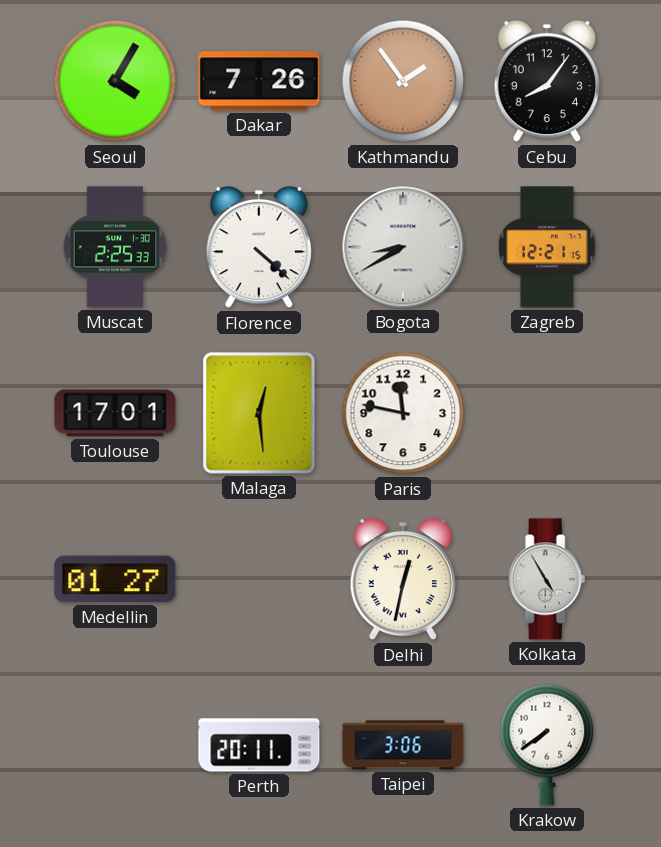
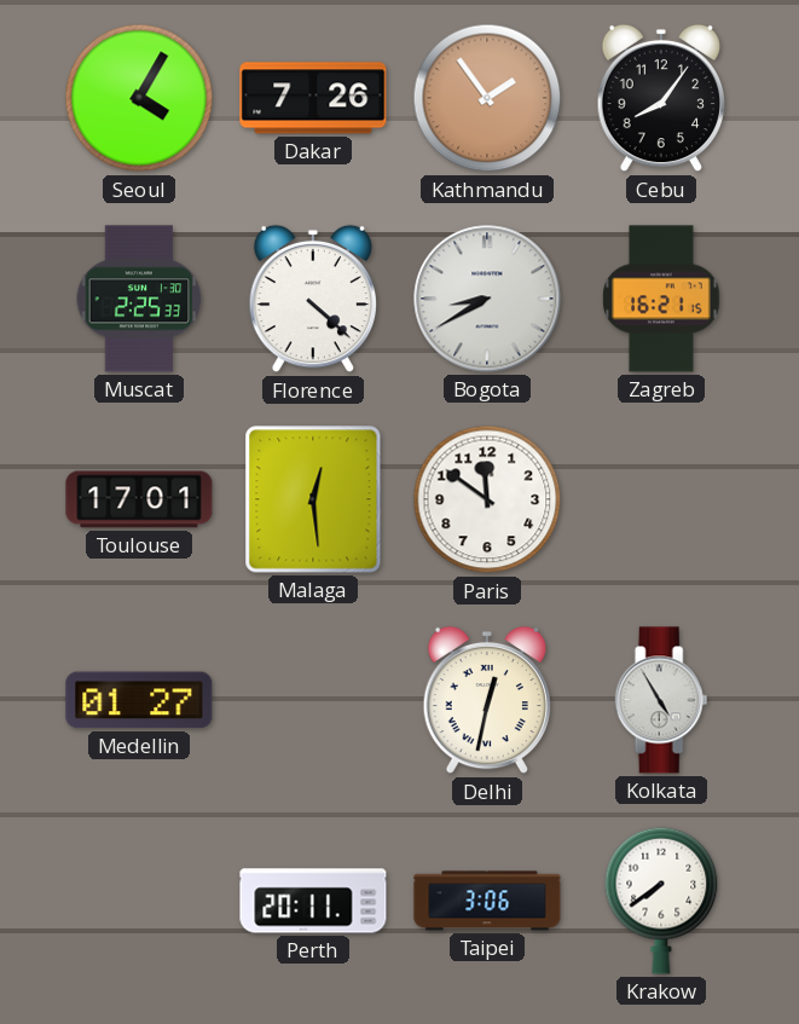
Zagreb: 12:21 -> 16:21
Paris: 11:47 -> 11:51
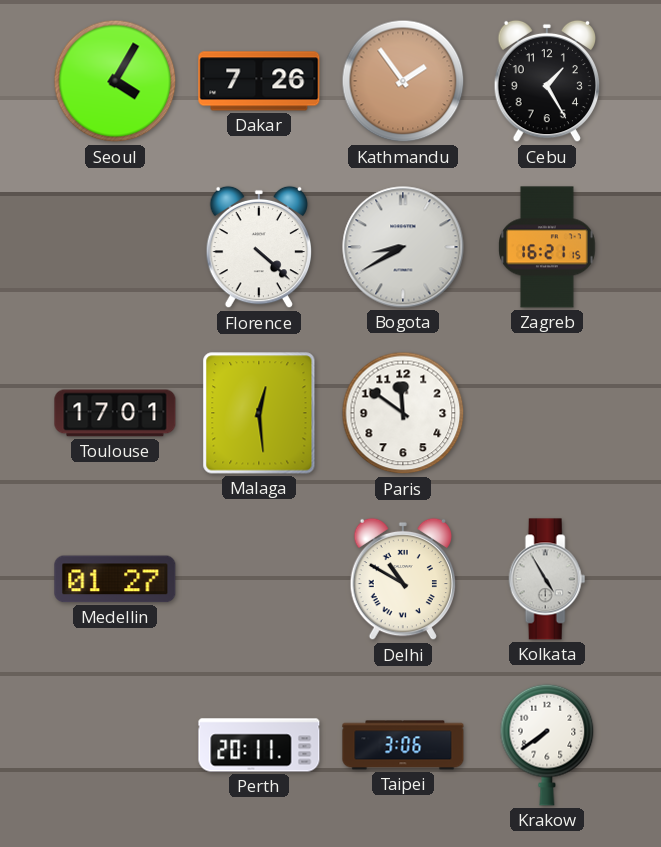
Cebu: 8:06 -> 1:25
Muscat: 2:25 -> none
Delhi: 12:32 -> 10:50
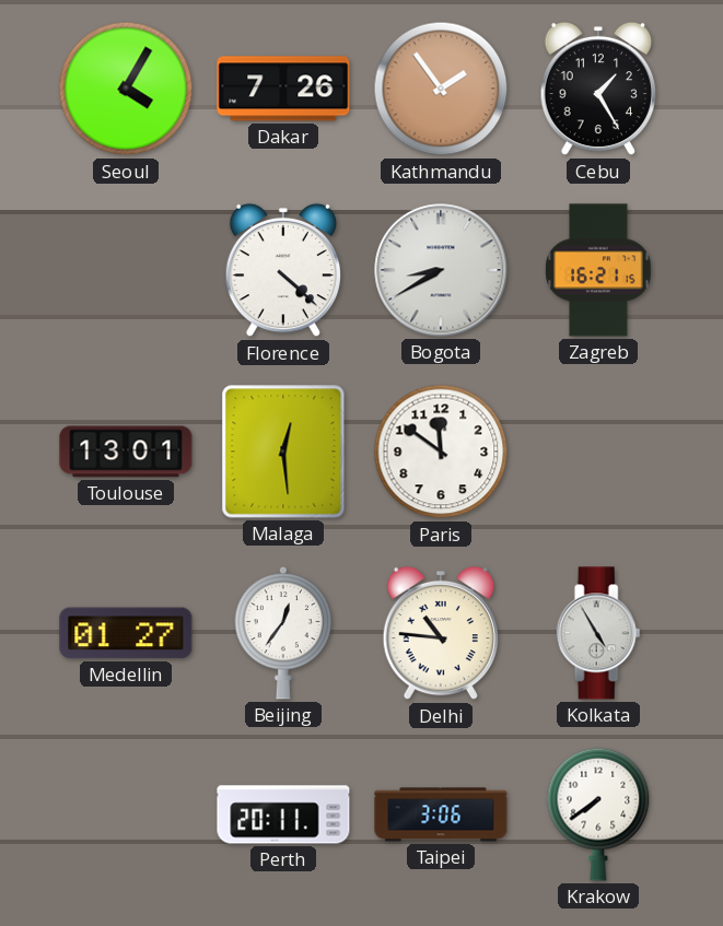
Toulouse: 17:01 -> 13:01
Beijing: none -> 12:36
Delhi: 10:50 -> 10:46
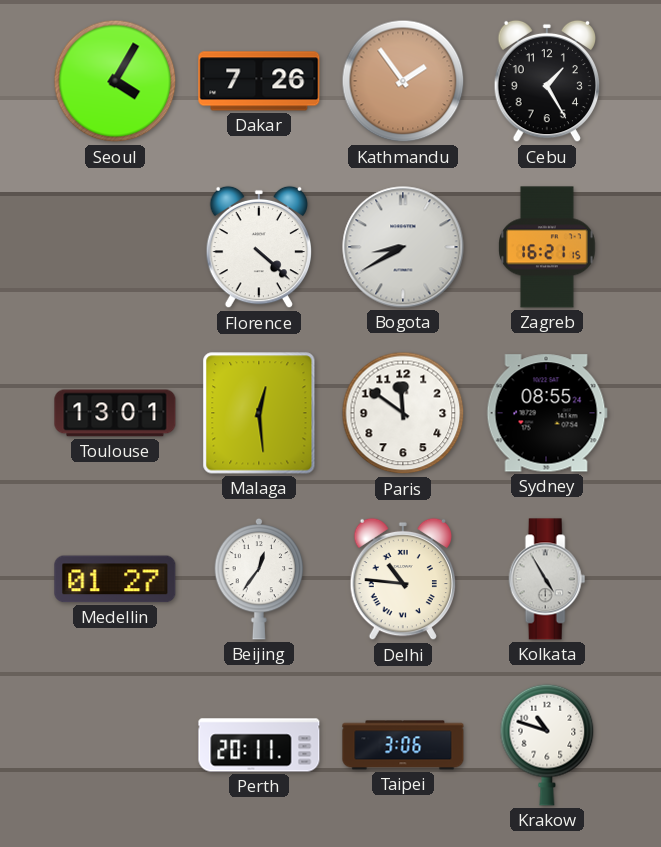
Sydney: none -> 08:55
Krakow: 7:39 -> 10:48
